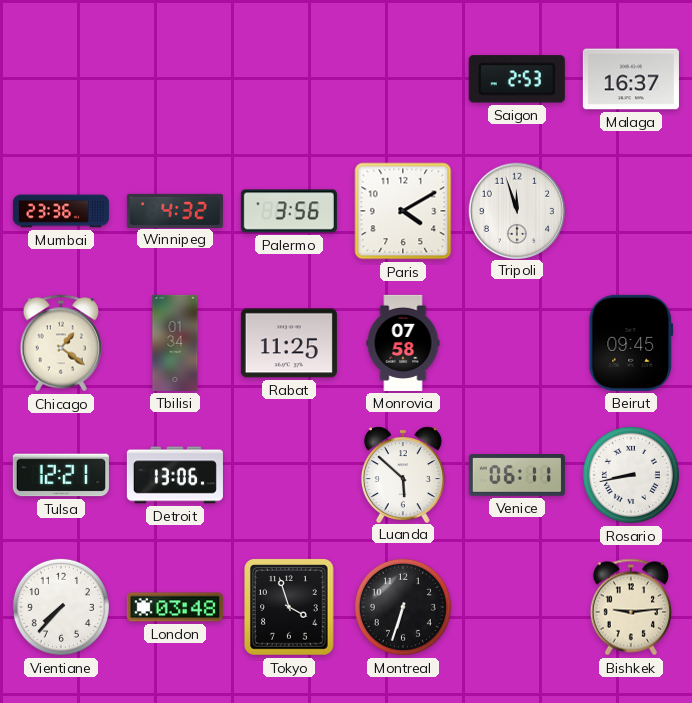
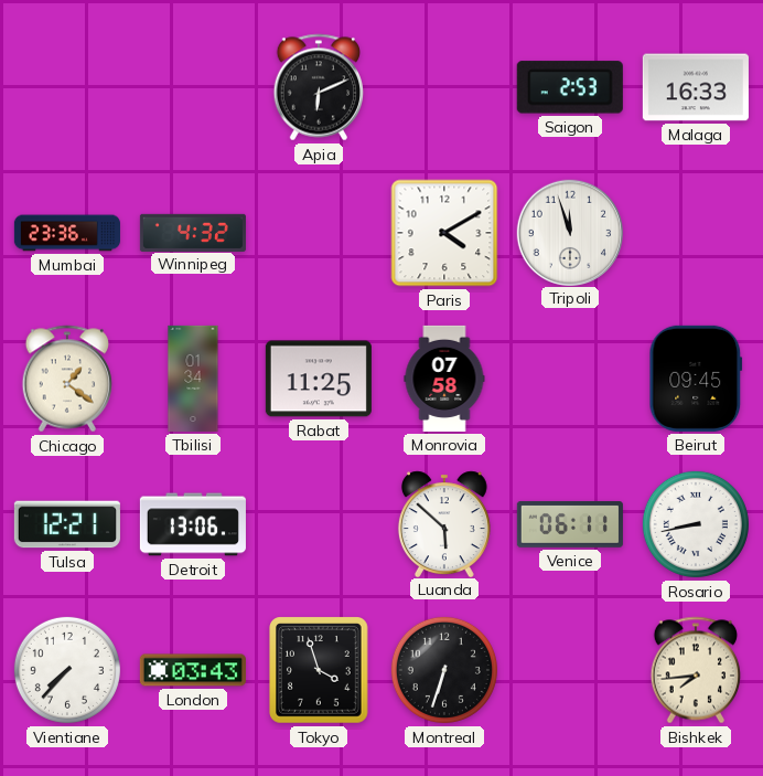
Apia: none -> 6:11
Malaga: 16:37 -> 16:33
Palermo: 3:56 -> none
London: 03:48 -> 03:43
Bishkek: 9:14 -> 7:44
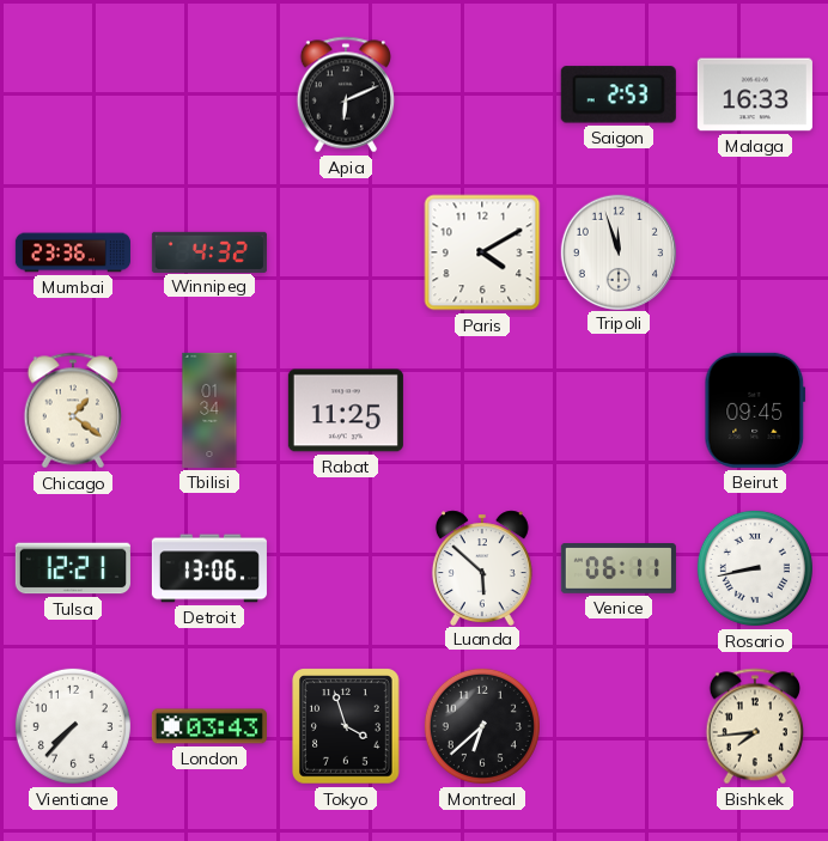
Monrovia: 07:58 -> none
Montreal: 6:33 -> 6:38
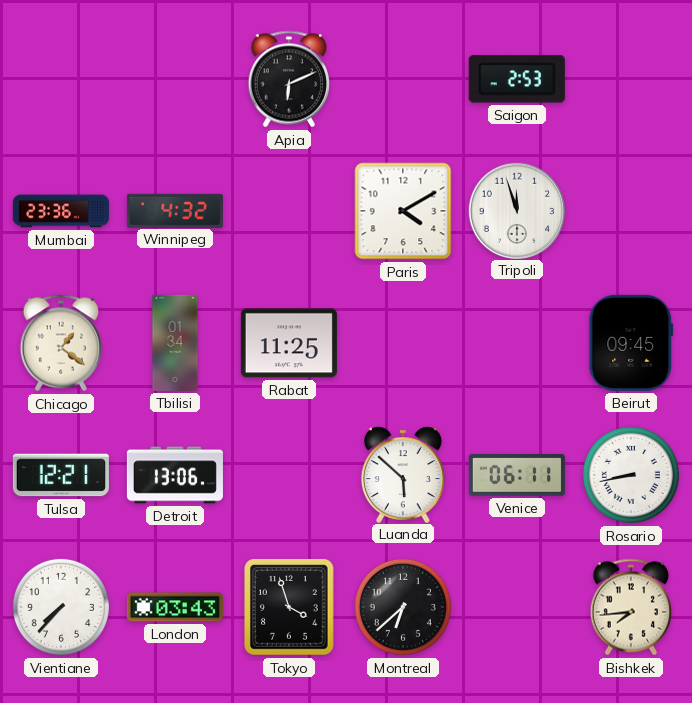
Malaga: 16:33 -> none
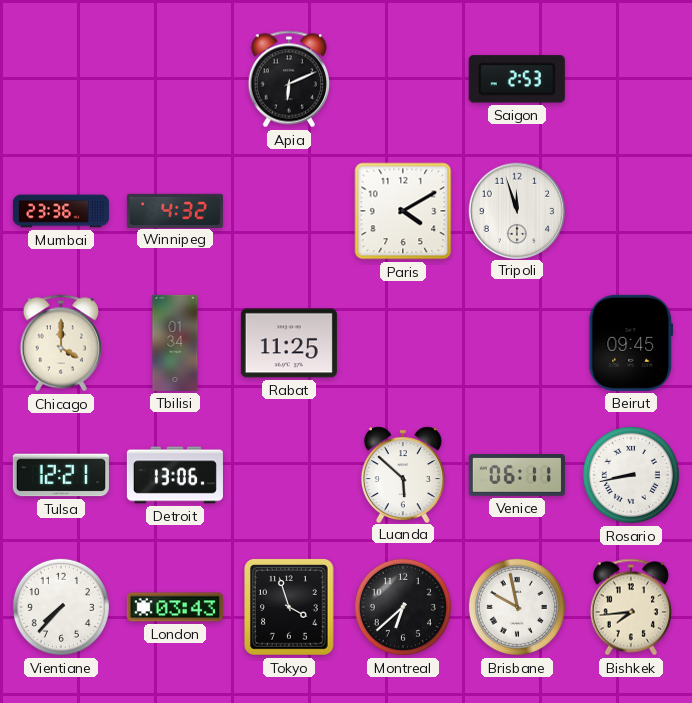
Chicago: 1:21 -> 4:00
Brisbane: none -> 9:58
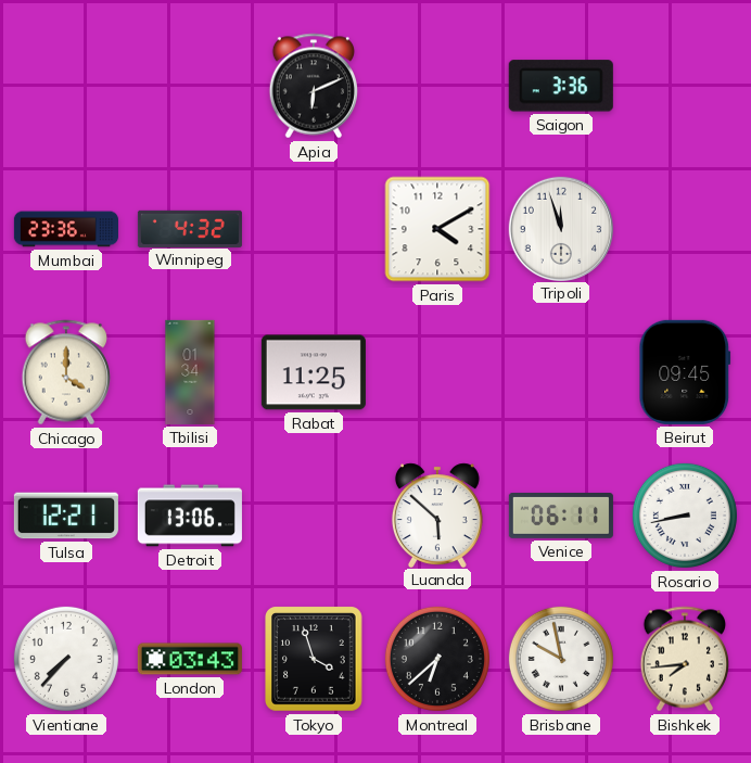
Saigon: 2:53 -> 3:36
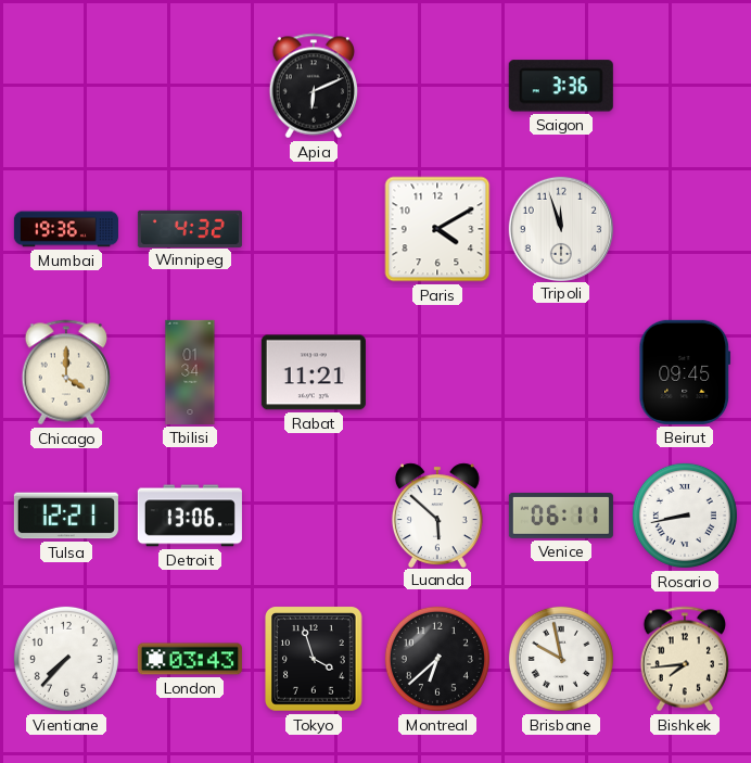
Mumbai: 23:36 -> 19:36
Rabat: 11:25 -> 11:21
